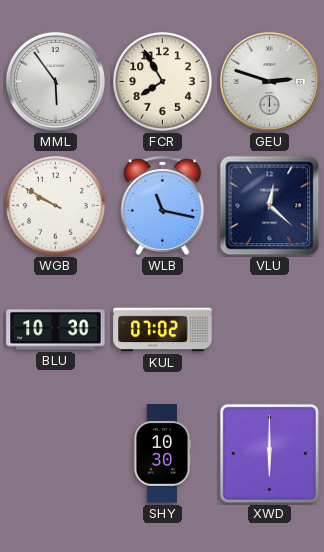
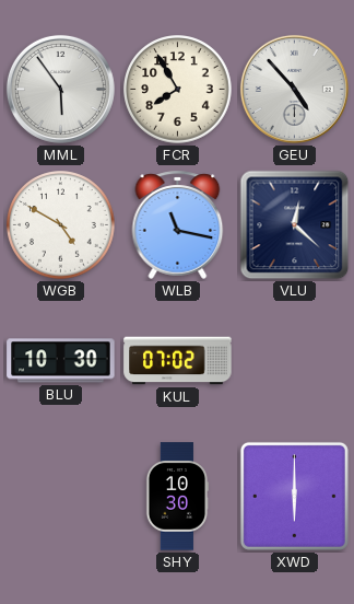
GEU: 2:48 -> 4:53
WGB: 9:50 -> 4:50
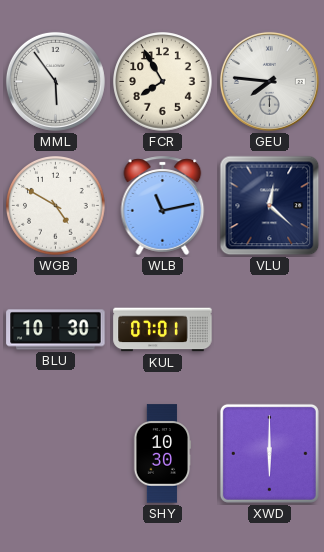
GEU: 4:53 -> 7:46
WLB: 11:17 -> 11:13
KUL: 07:02 -> 07:01
